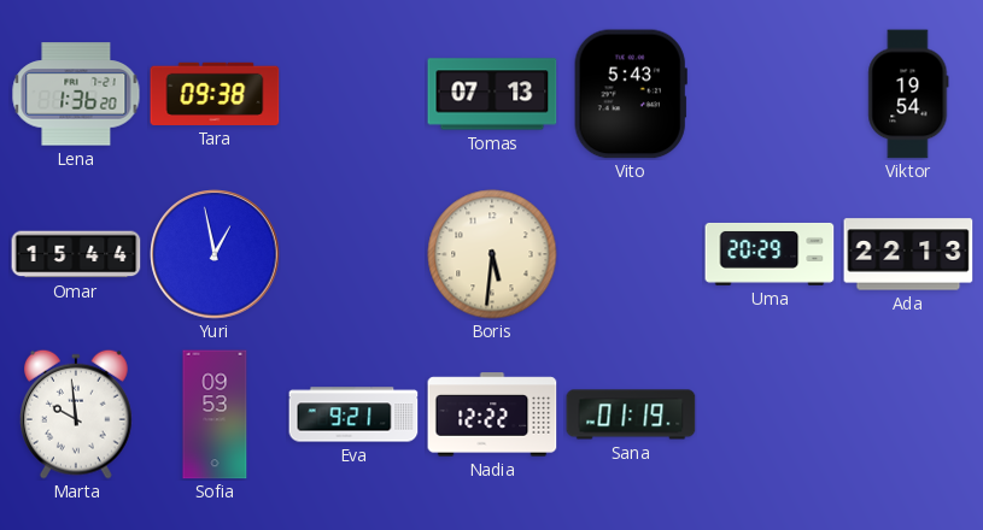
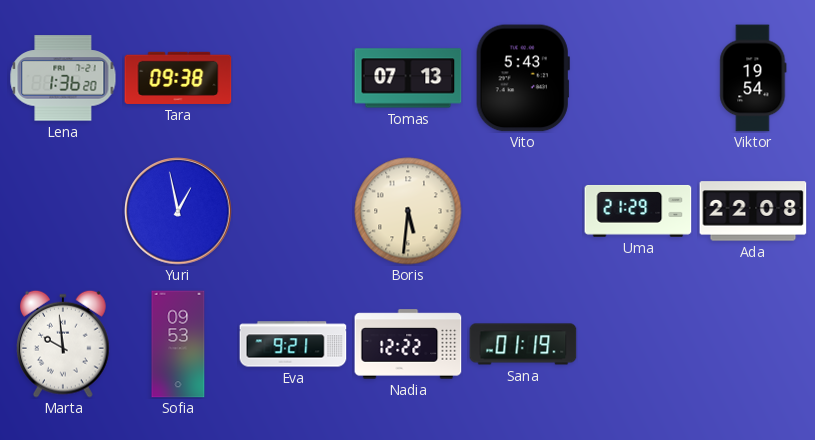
Omar: 15:44 -> none
Uma: 20:29 -> 21:29
Ada: 22:13 -> 22:08
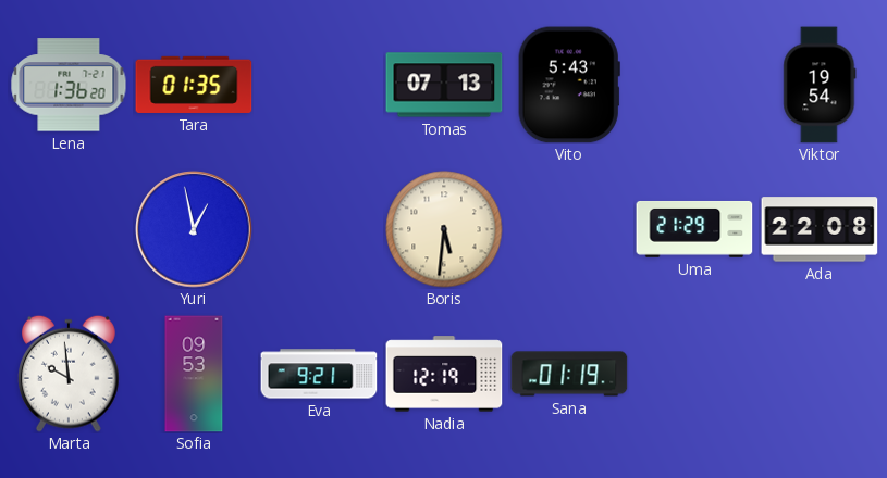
Tara: 09:38 -> 01:35
Nadia: 12:22 -> 12:19
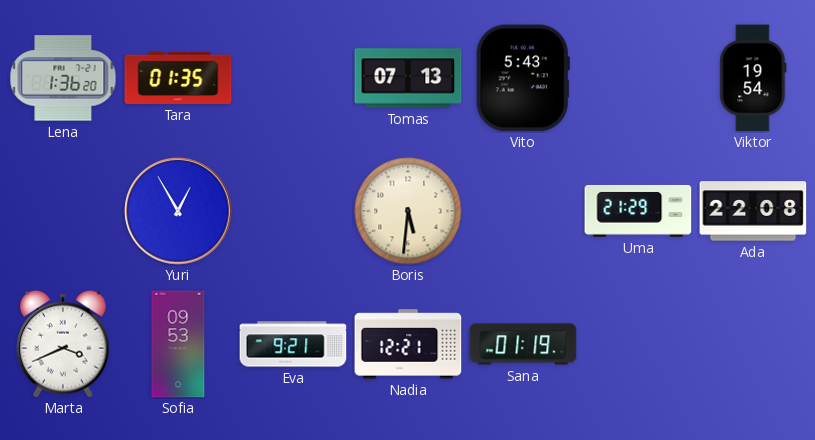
Yuri: 12:58 -> 12:55
Marta: 9:59 -> 3:41
Nadia: 12:19 -> 12:21
